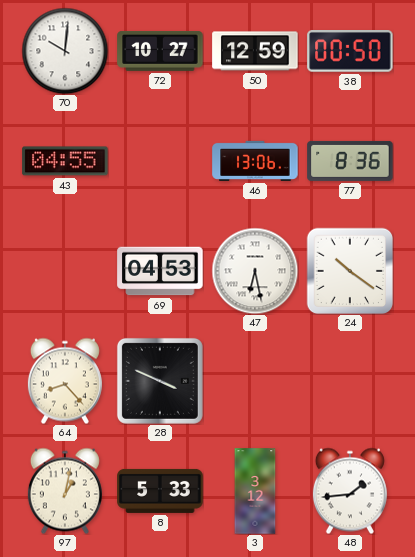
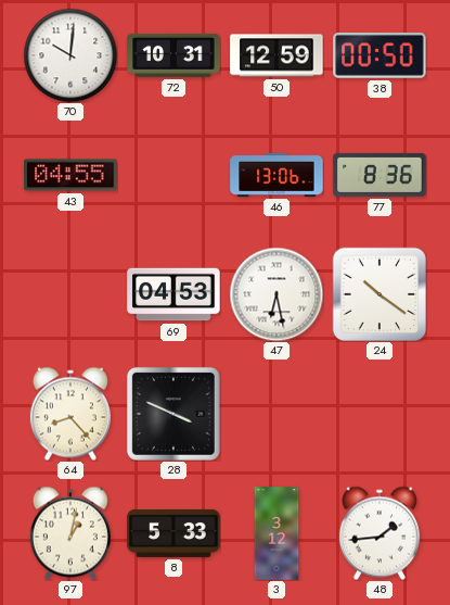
72: 10:27 -> 10:31
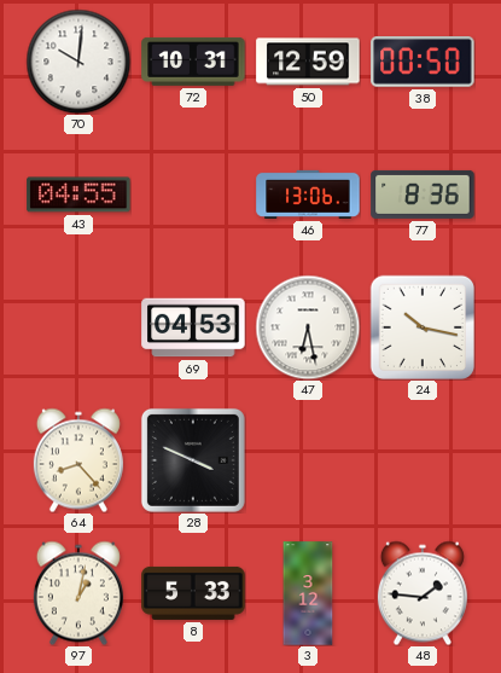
24: 10:21 -> 10:17
48: 1:44 -> 1:46
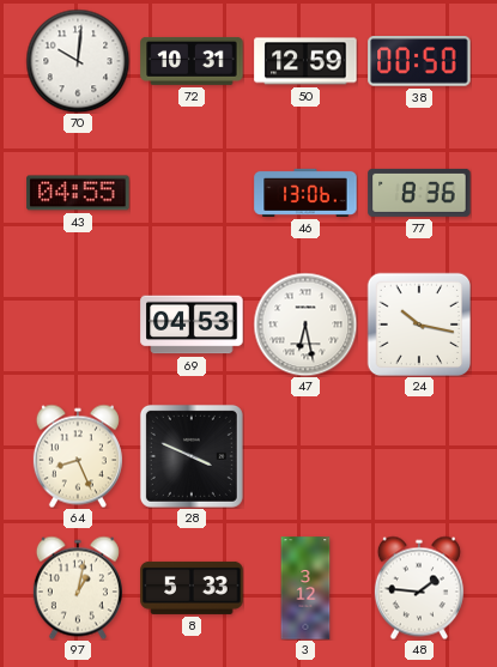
64: 8:23 -> 8:26
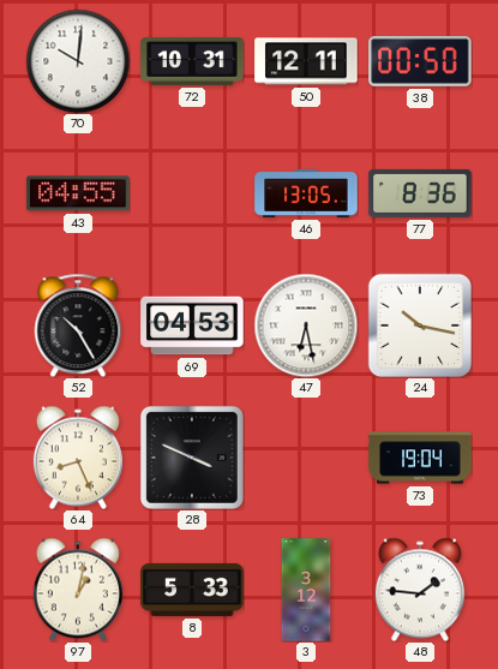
50: 12:59 -> 12:11
46: 13:06 -> 13:05
52: none -> 10:25
73: none -> 19:04
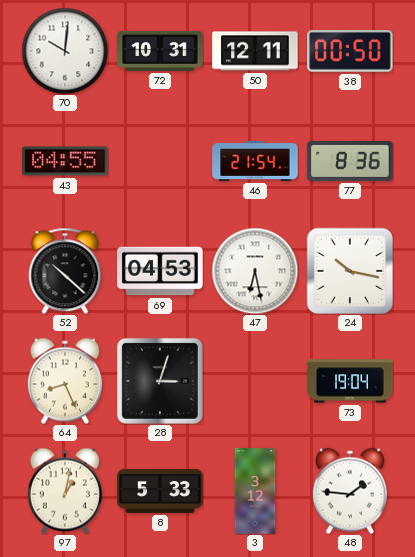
46: 13:05 -> 21:54
52: 10:25 -> 10:22
28: 3:49 -> 3:03
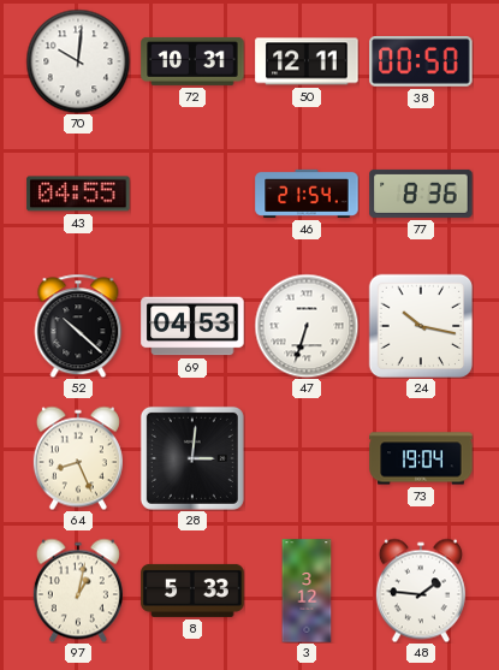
47: 6:28 -> 6:33
28: 3:03 -> 3:01
